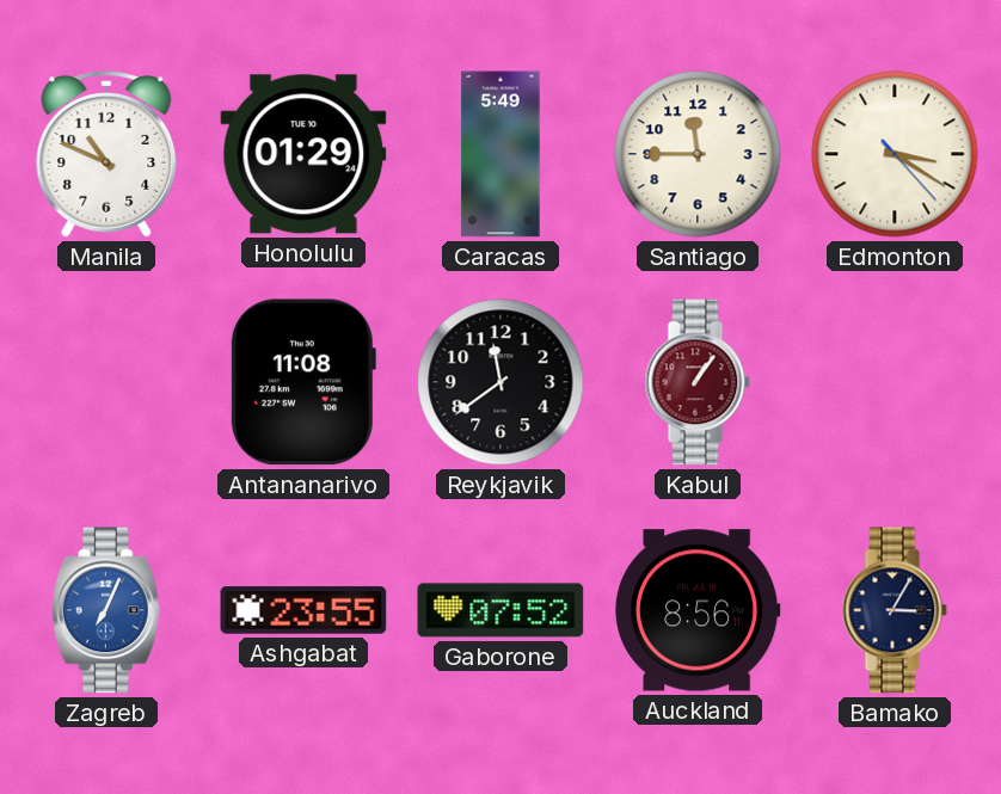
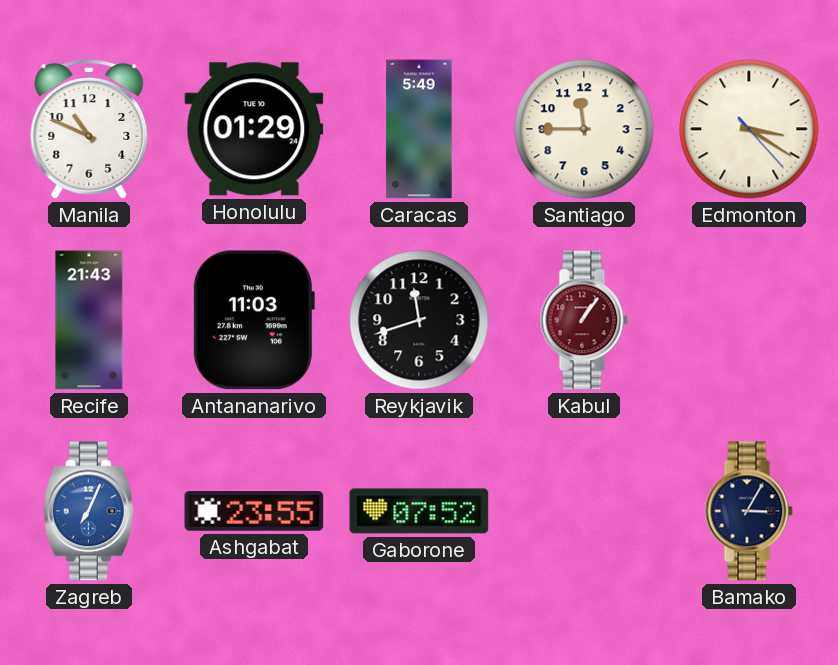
Recife: none -> 21:43
Antananarivo: 11:08 -> 11:03
Reykjavik: 11:39 -> 11:42
Auckland: 8:56 -> none
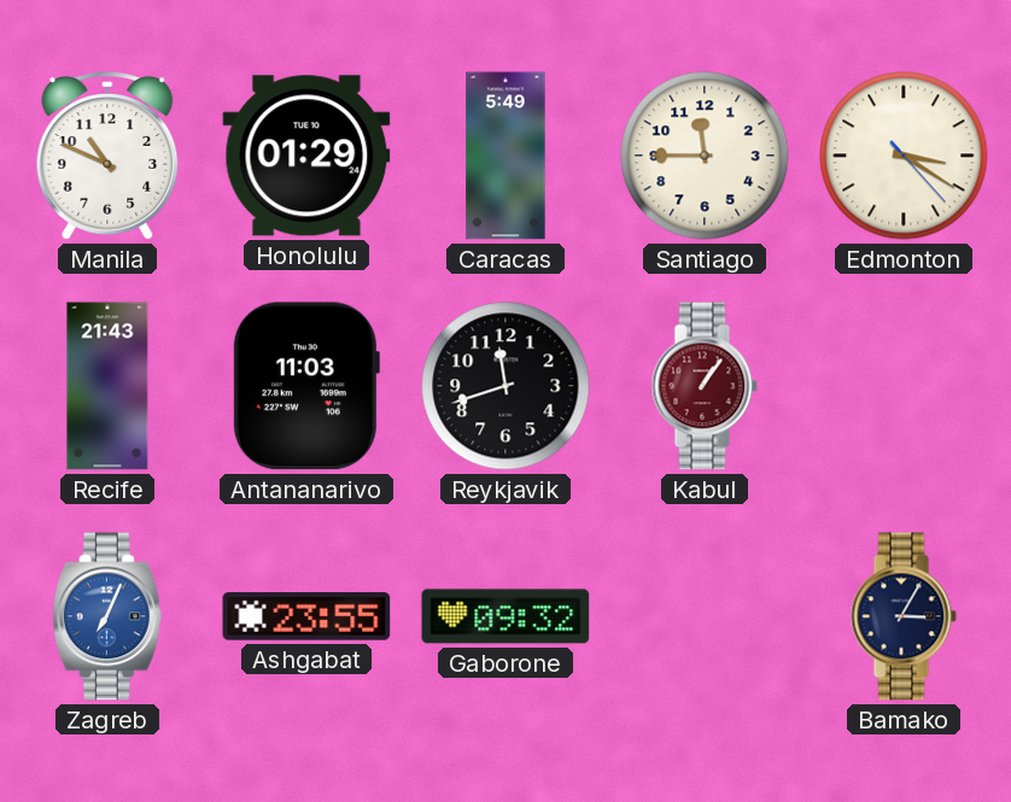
Gaborone: 07:52 -> 09:32
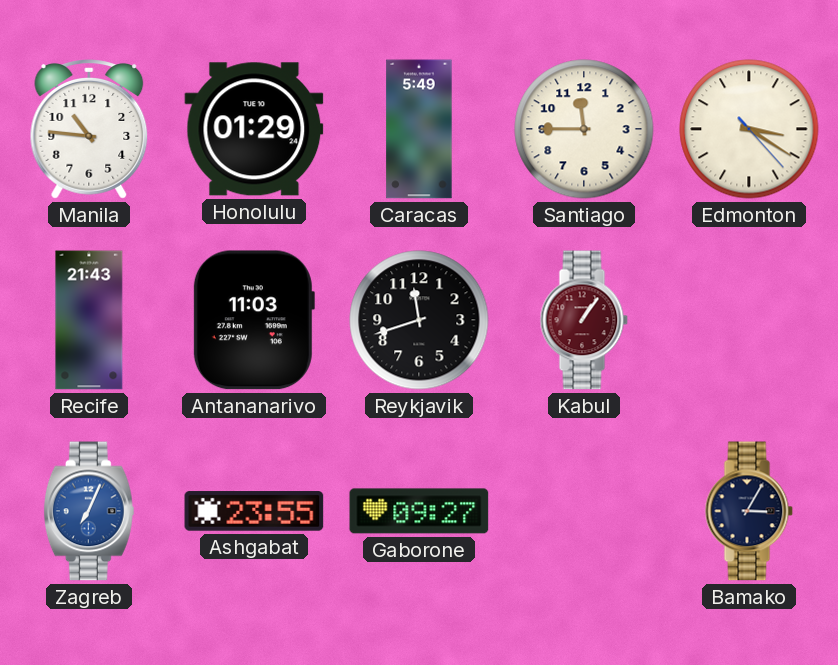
Manila: 10:49 -> 10:46
Gaborone: 09:32 -> 09:27
